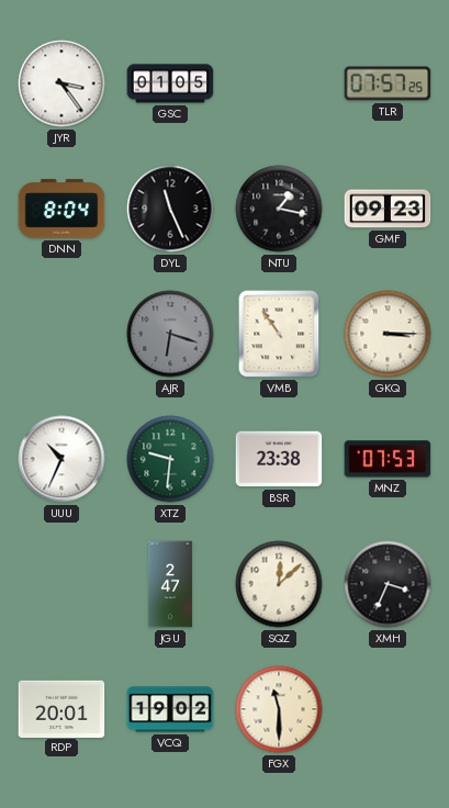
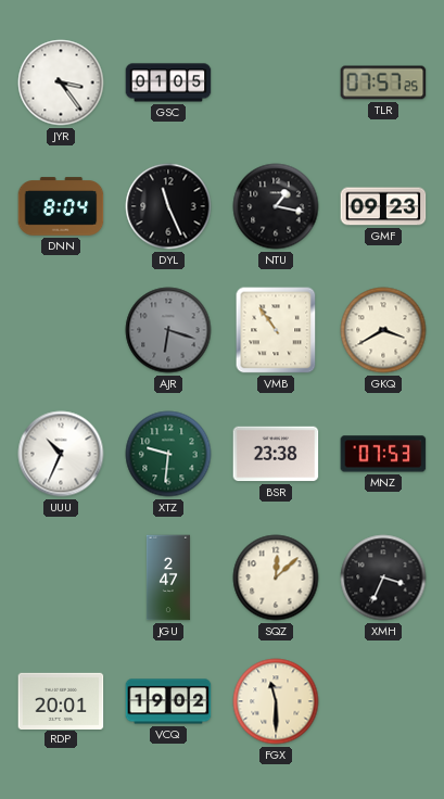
GKQ: 3:15 -> 3:40
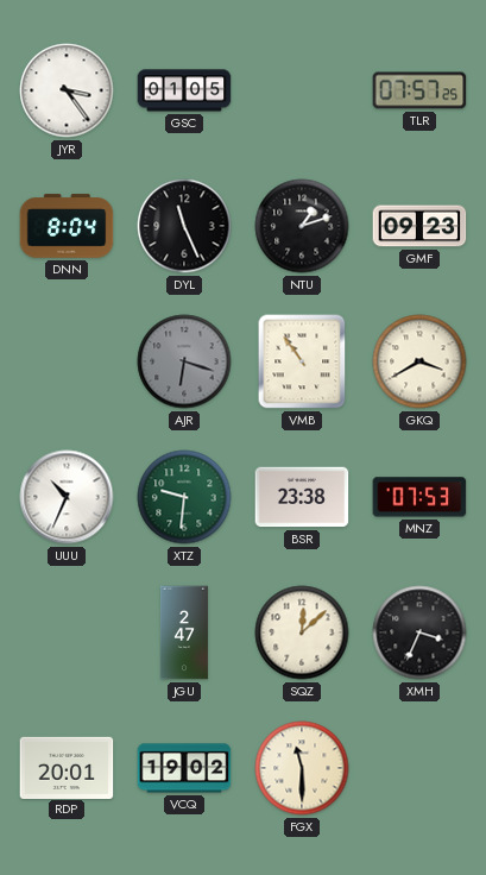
NTU: 1:17 -> 1:12
